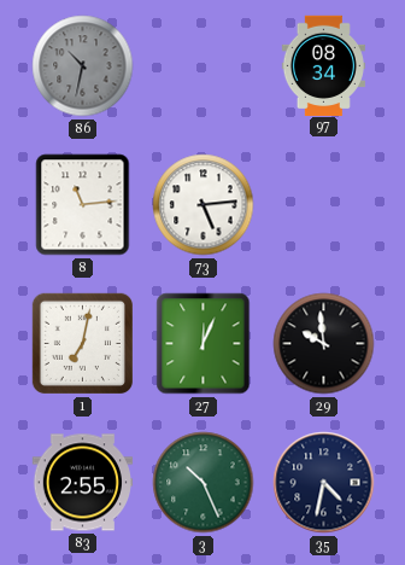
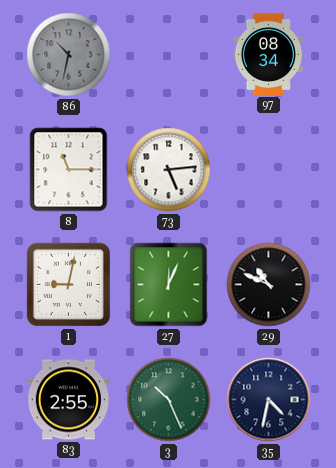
8: 11:14 -> 11:15
1: 7:02 -> 9:02
29: 9:59 -> 10:49
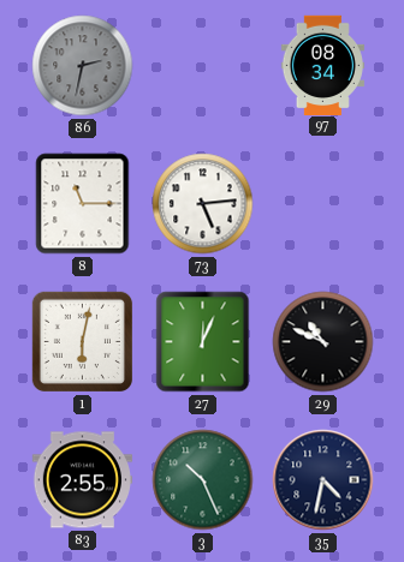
86: 10:32 -> 2:32
1: 9:02 -> 6:02
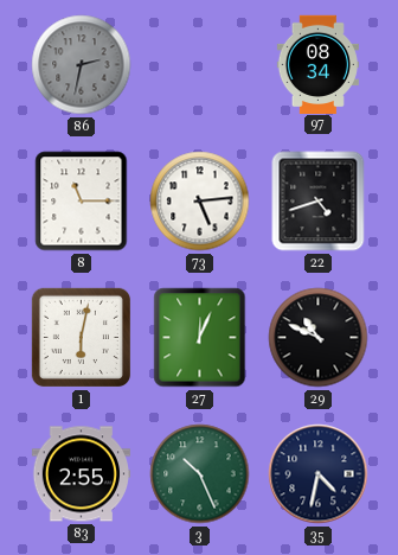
22: none -> 4:42
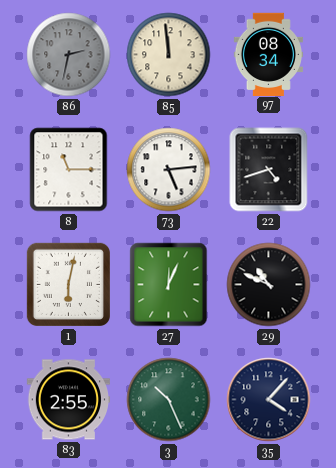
85: none -> 11:59
35: 4:32 -> 4:07
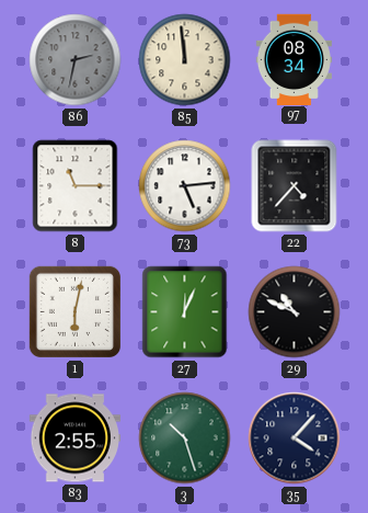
22: 4:42 -> 4:37
3: 10:26 -> 10:27
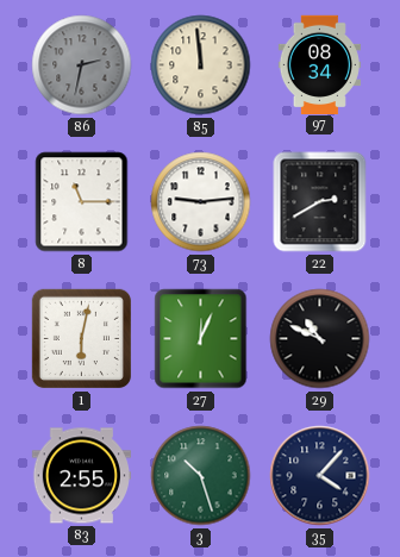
73: 5:14 -> 9:14
22: 4:37 -> 2:40
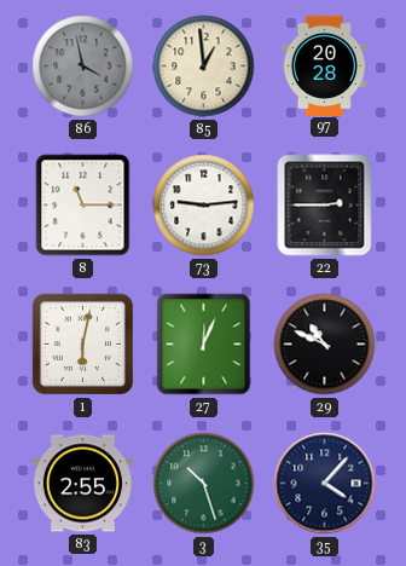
86: 2:32 -> 3:58
85: 11:59 -> 12:59
97: 08:34 -> 20:28
22: 2:40 -> 2:45
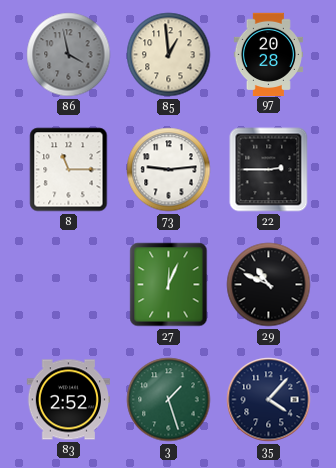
1: 6:02 -> none
83: 2:55 -> 2:52
3: 10:27 -> 1:27
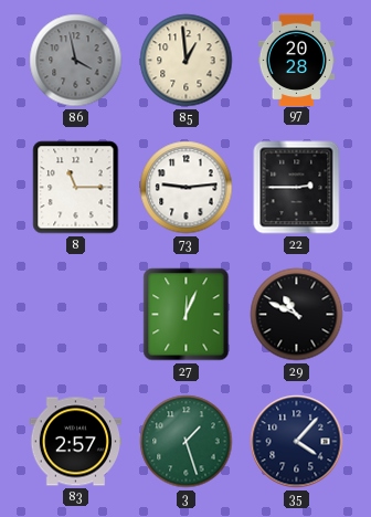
83: 2:52 -> 2:57
